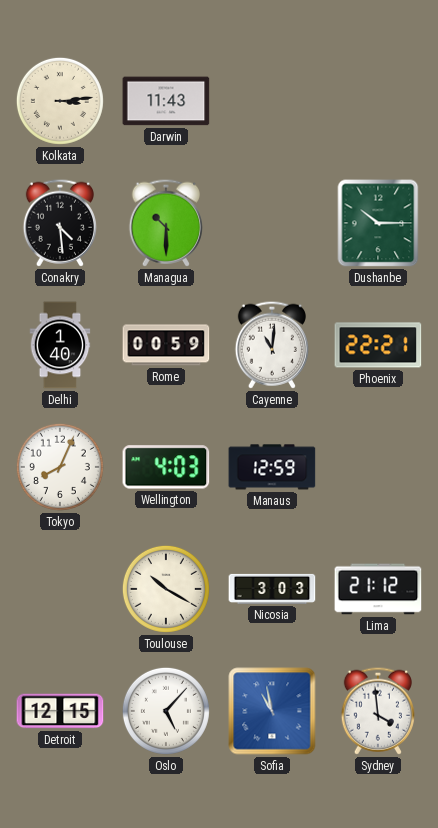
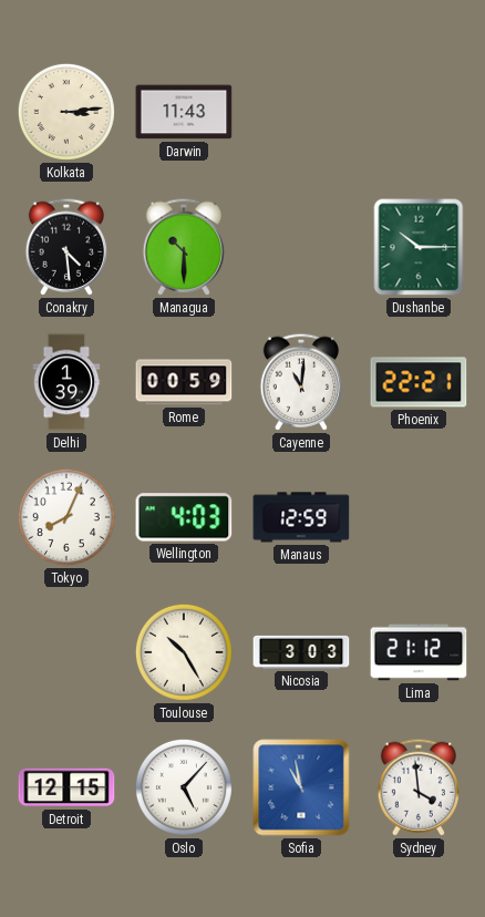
Delhi: 1:40 -> 1:39
Toulouse: 10:20 -> 10:25
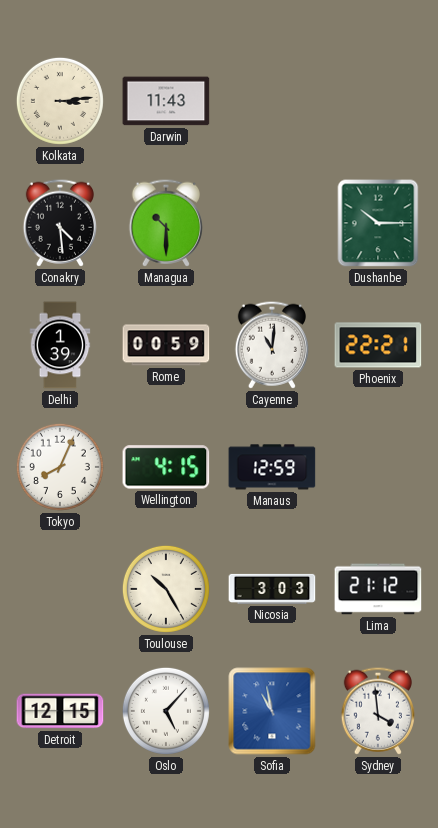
Wellington: 4:03 -> 4:15
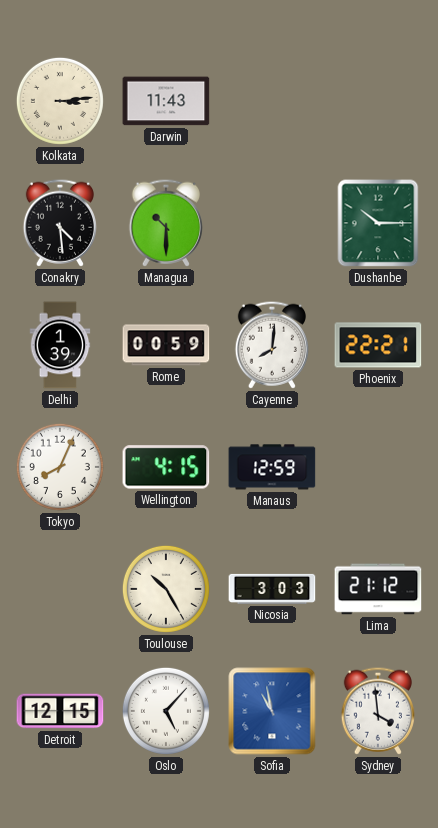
Cayenne: 11:01 -> 8:01
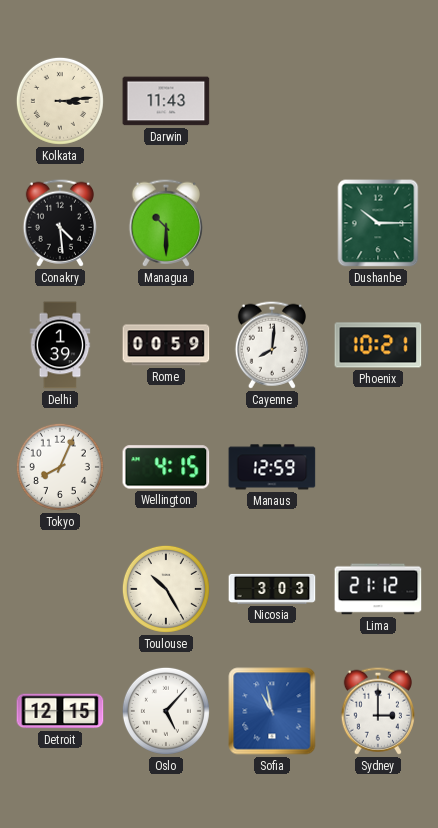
Phoenix: 22:21 -> 10:21
Sydney: 3:59 -> 3:00
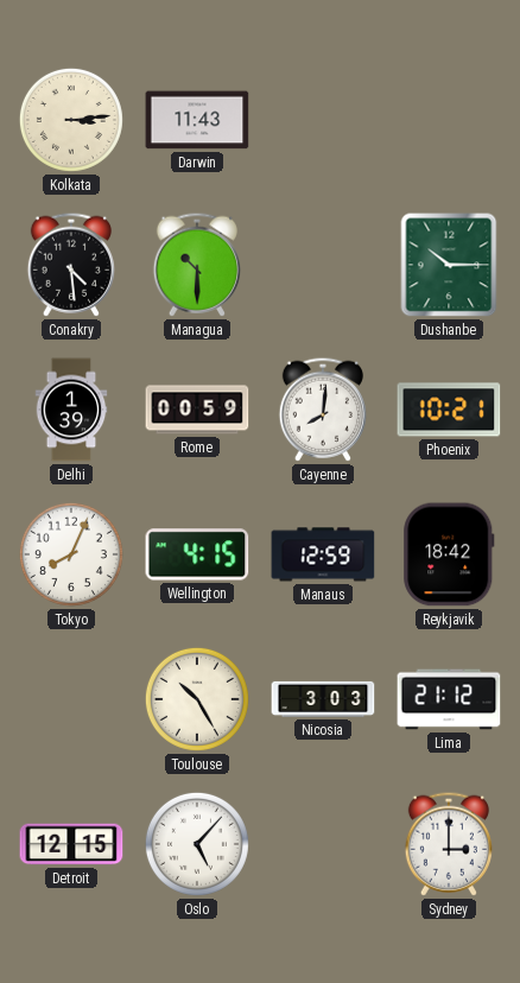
Reykjavik: none -> 18:42
Sofia: 10:58 -> none
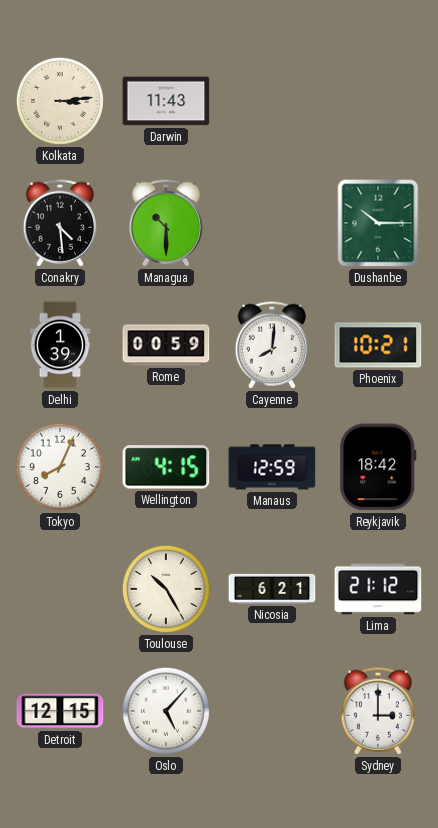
Nicosia: 3:03 -> 6:21
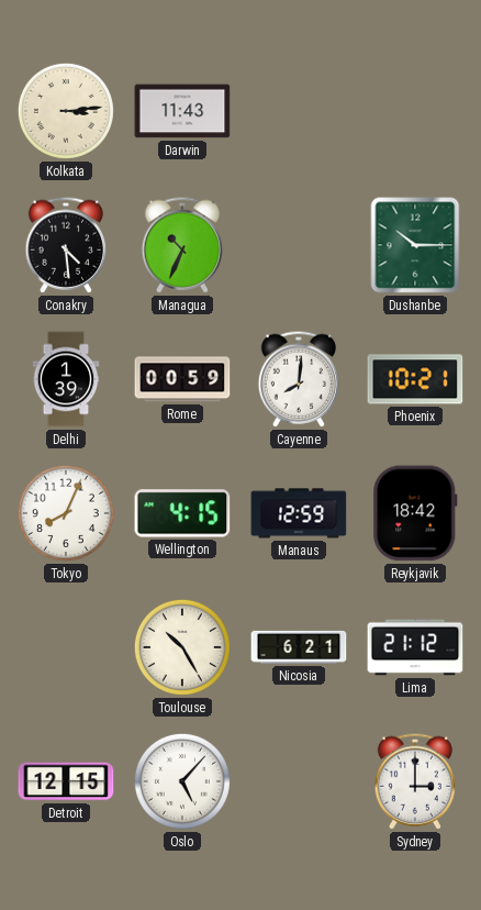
Managua: 10:30 -> 10:34
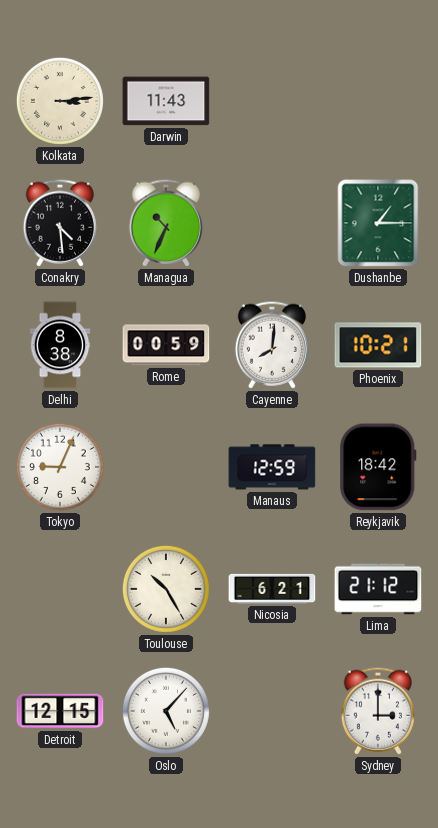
Dushanbe: 10:15 -> 1:15
Delhi: 1:39 -> 8:38
Tokyo: 8:04 -> 9:04
Wellington: 4:15 -> none
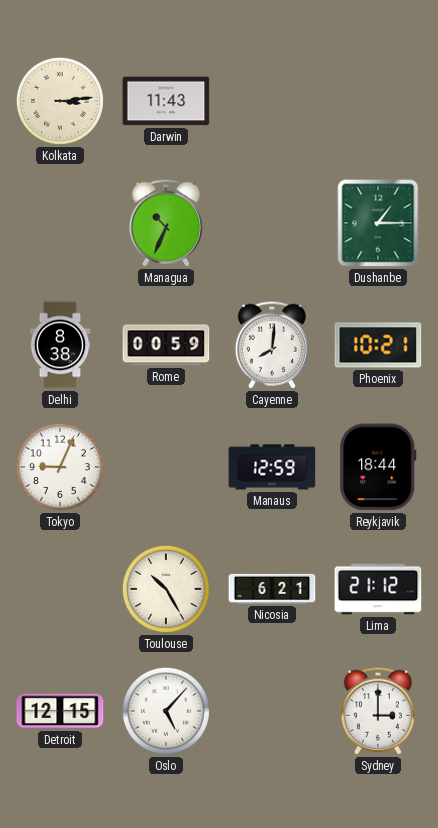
Conakry: 4:29 -> none
Reykjavik: 18:42 -> 18:44
